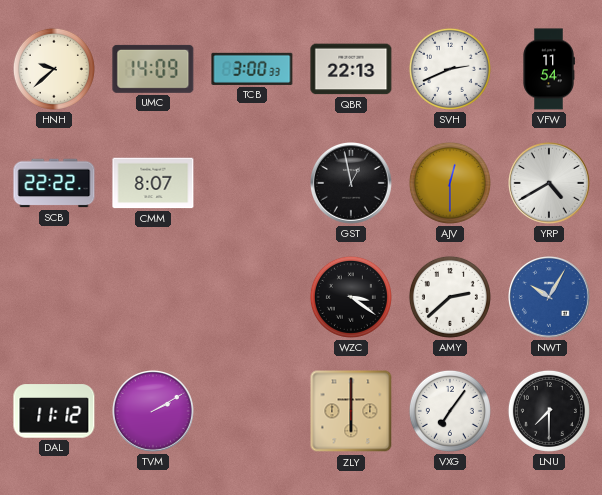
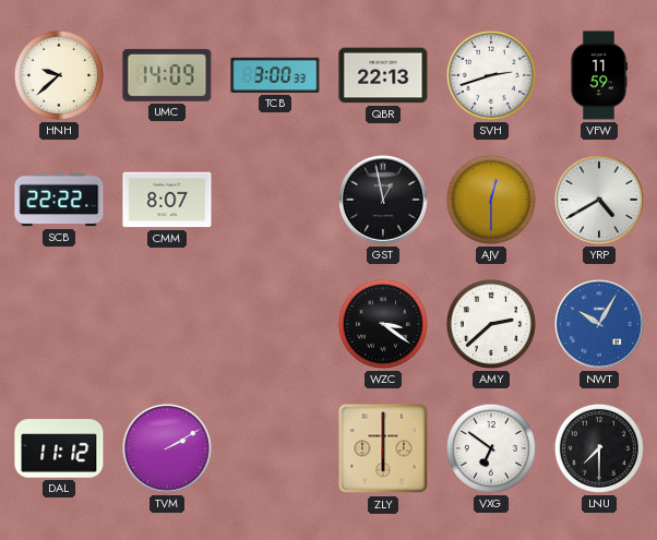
SVH: 2:41 -> 2:42
VFW: 11:54 -> 11:59
VXG: 7:06 -> 6:51
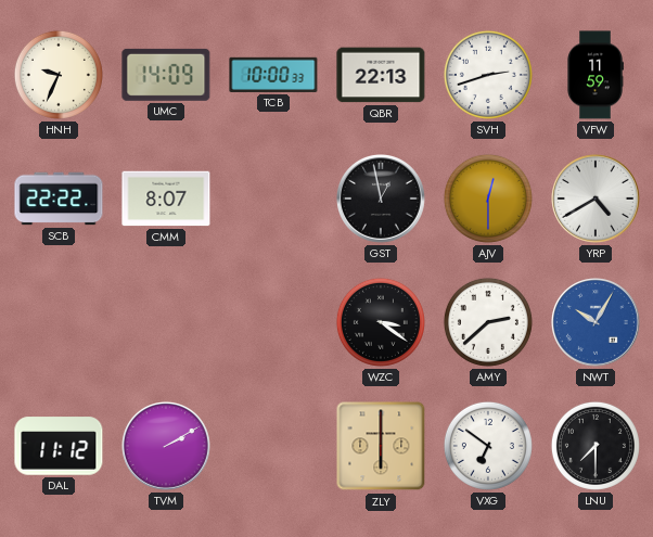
HNH: 9:38 -> 9:34
TCB: 3:00 -> 10:00
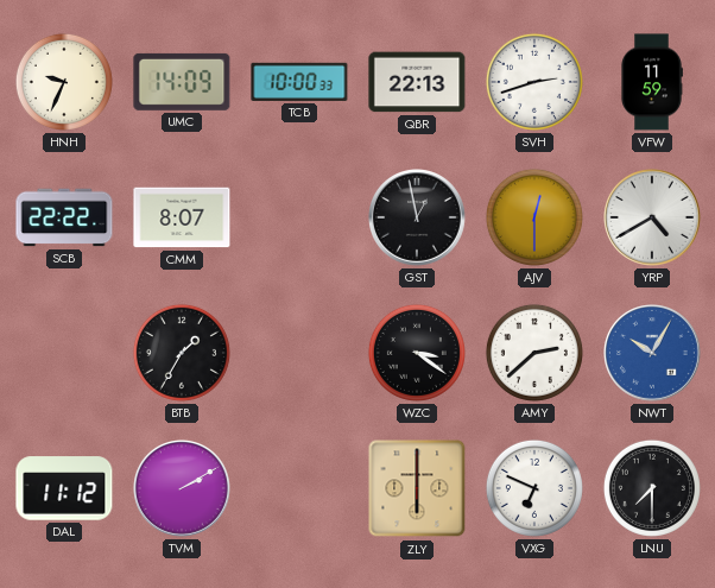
BTB: none -> 1:35
VXG: 6:51 -> 6:49
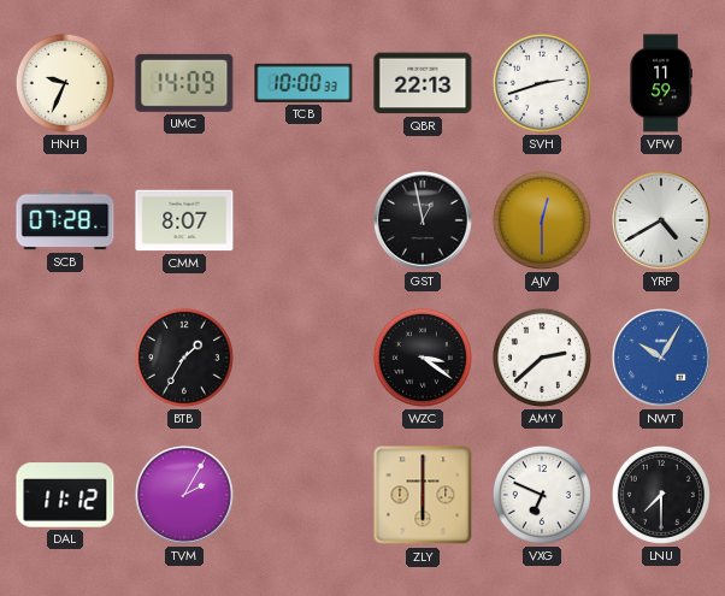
SCB: 22:22 -> 07:28
TVM: 2:10 -> 2:05
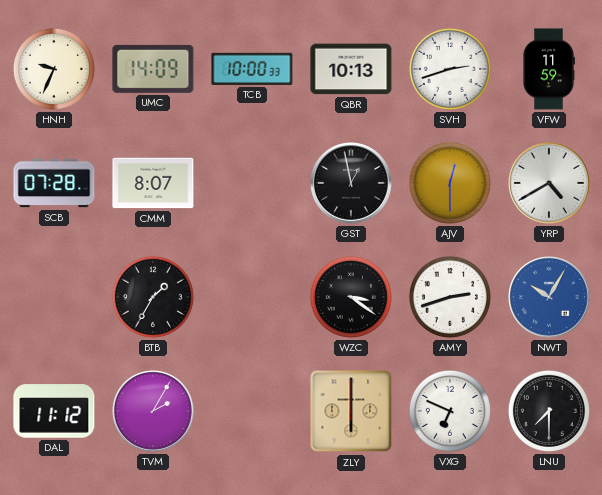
QBR: 22:13 -> 10:13
AMY: 2:38 -> 2:42
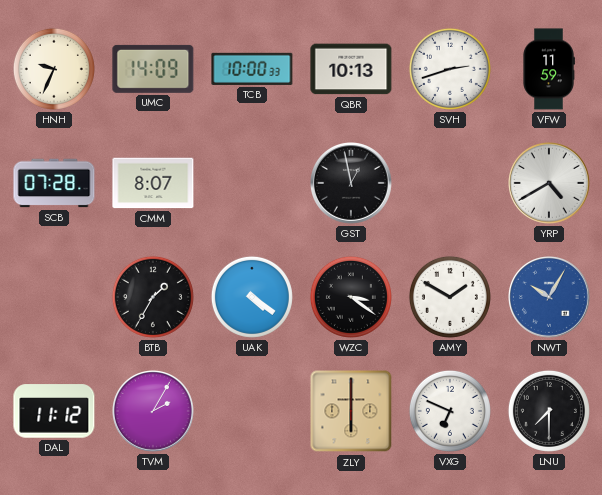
AJV: 12:30 -> none
UAK: none -> 4:21
AMY: 2:42 -> 1:50
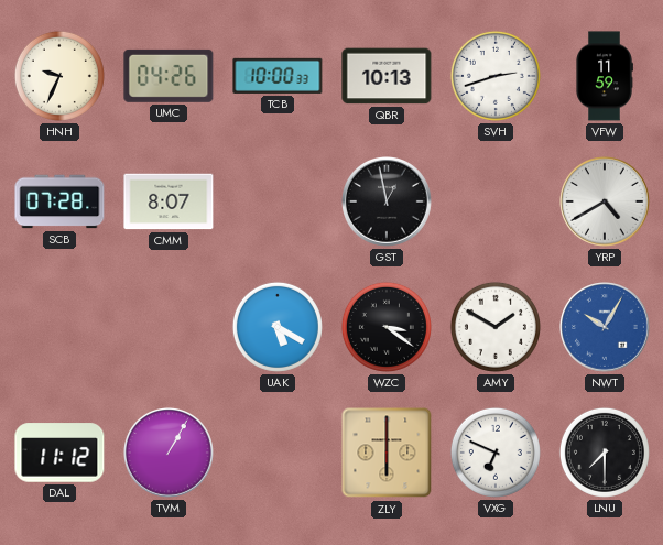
UMC: 14:09 -> 04:26
BTB: 1:35 -> none
UAK: 4:21 -> 5:20
TVM: 2:05 -> 1:05
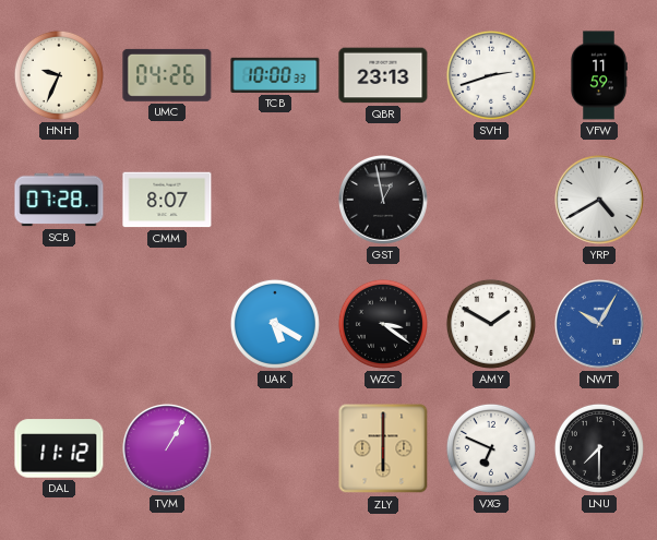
QBR: 10:13 -> 23:13
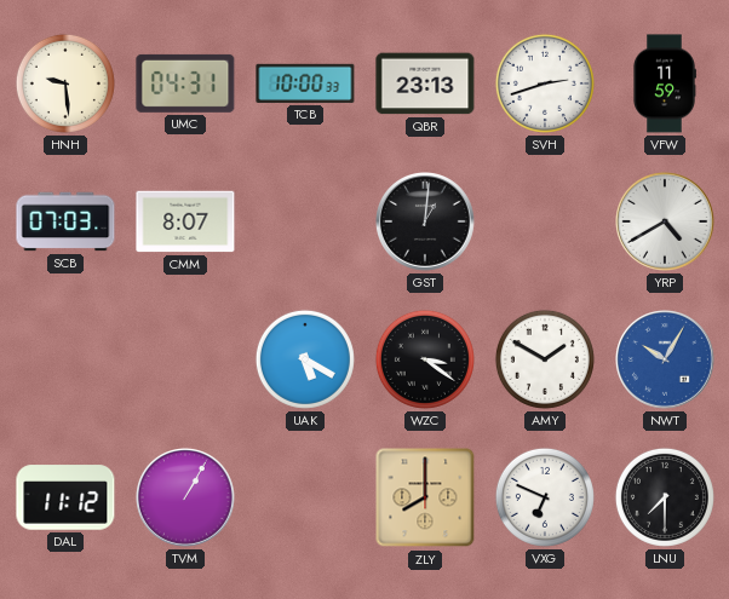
HNH: 9:34 -> 9:29
UMC: 04:26 -> 04:31
SCB: 07:28 -> 07:03
GST: 12:58 -> 1:01
ZLY: 6:00 -> 8:00
